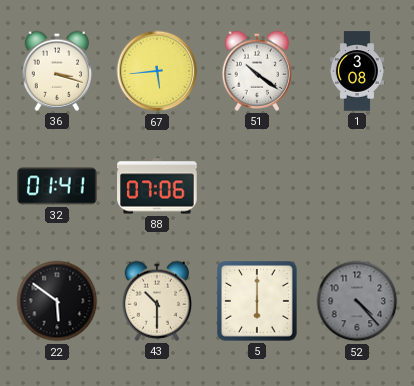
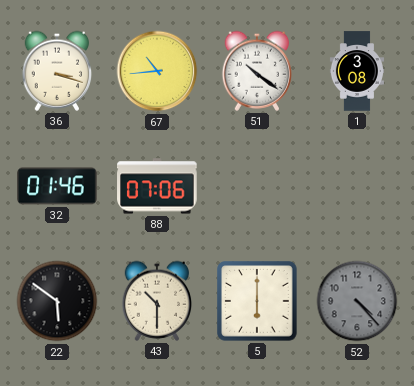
67: 5:44 -> 10:44
32: 01:41 -> 01:46
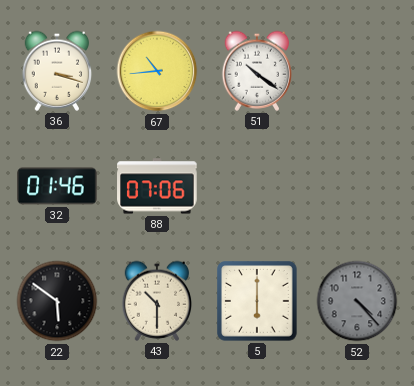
1: 3:08 -> none
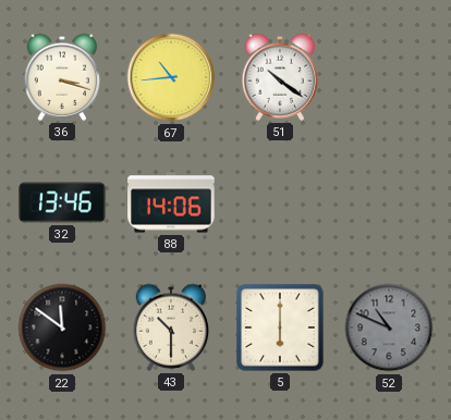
32: 01:46 -> 13:46
88: 07:06 -> 14:06
22: 5:51 -> 11:51
52: 4:23 -> 10:49
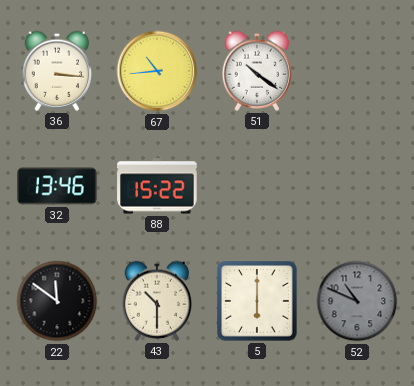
36: 3:18 -> 3:16
88: 14:06 -> 15:22
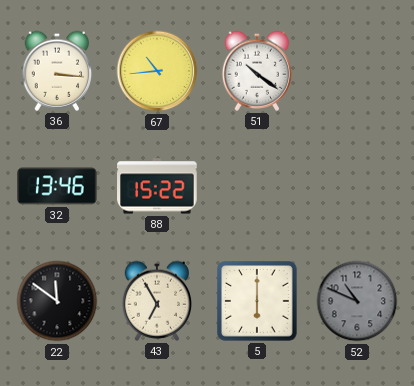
43: 10:30 -> 6:55
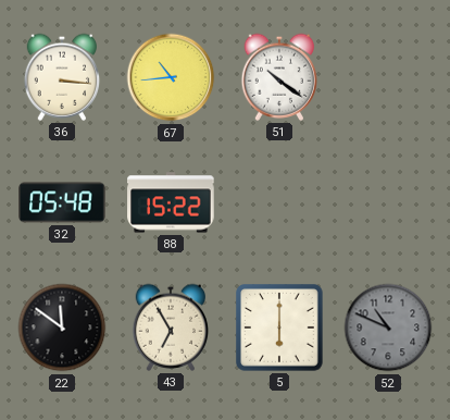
32: 13:46 -> 05:48
